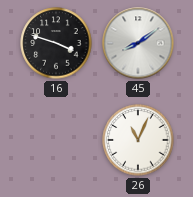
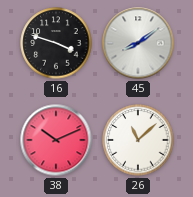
38: none -> 10:11
26: 11:04 -> 11:08
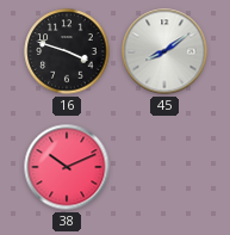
26: 11:08 -> none
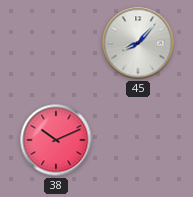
16: 3:48 -> none
45: 8:09 -> 8:07
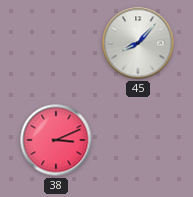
38: 10:11 -> 3:11
